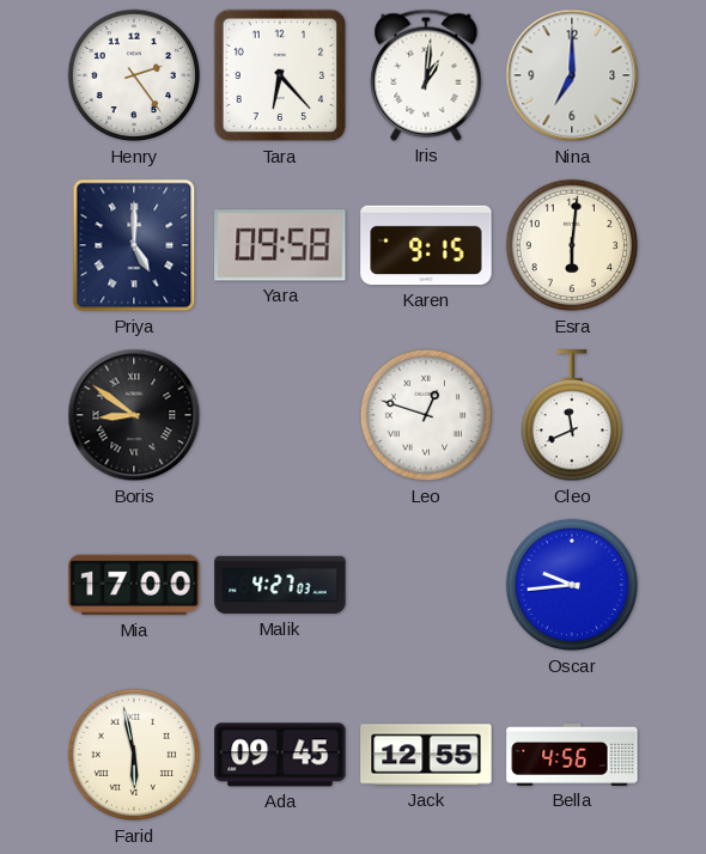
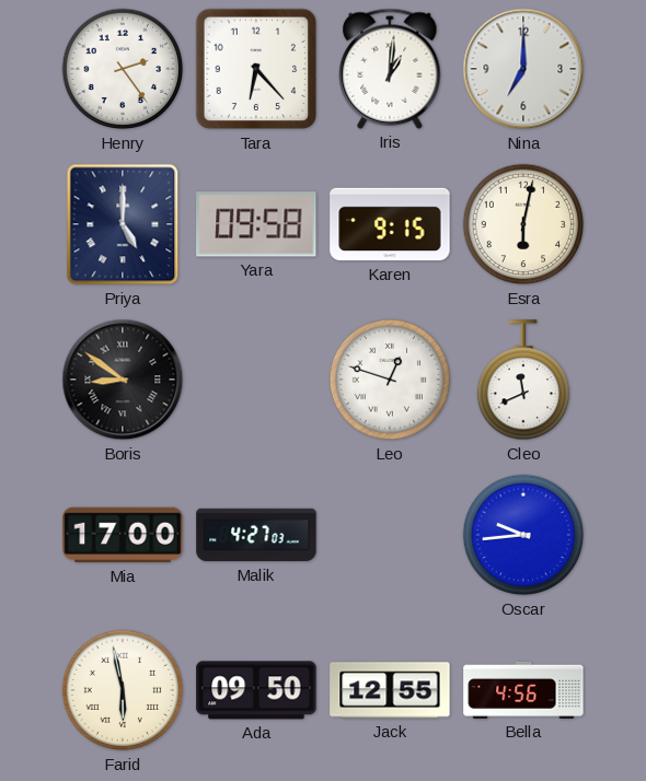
Esra: 6:01 -> 6:02
Ada: 09:45 -> 09:50
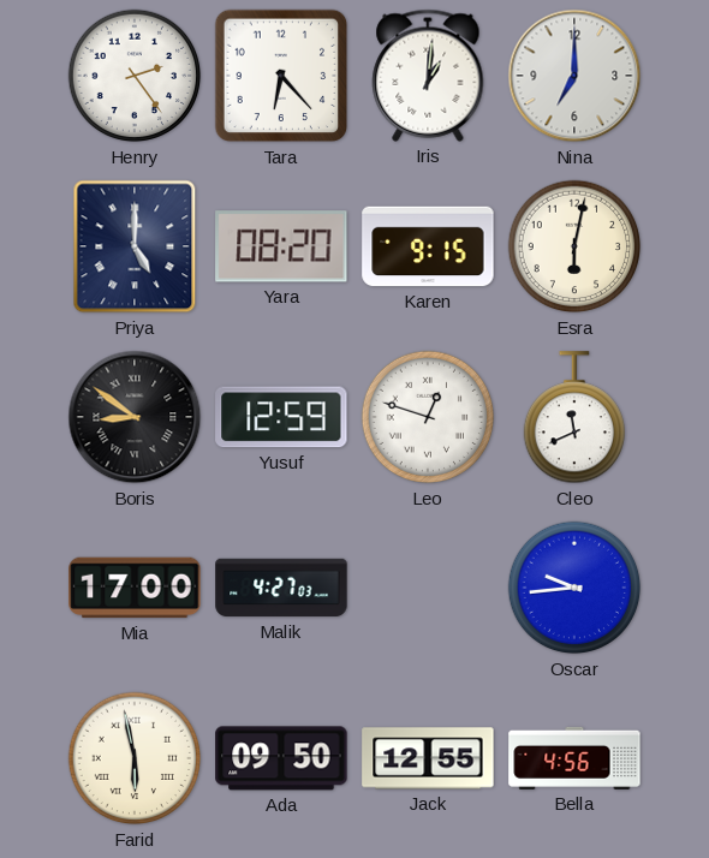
Yara: 09:58 -> 08:20
Yusuf: none -> 12:59
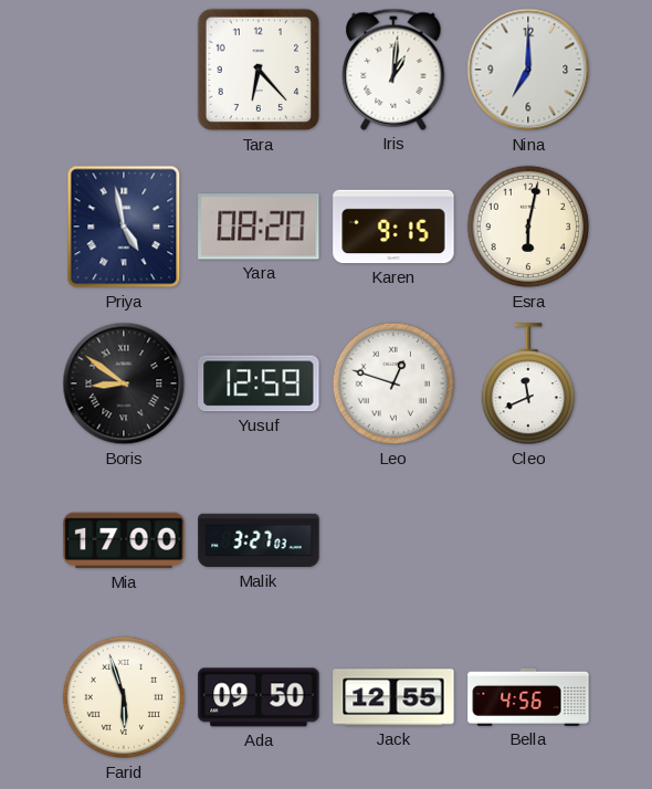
Henry: 2:24 -> none
Priya: 5:00 -> 4:58
Malik: 4:27 -> 3:27
Oscar: 9:44 -> none
Farid: 5:58 -> 5:57
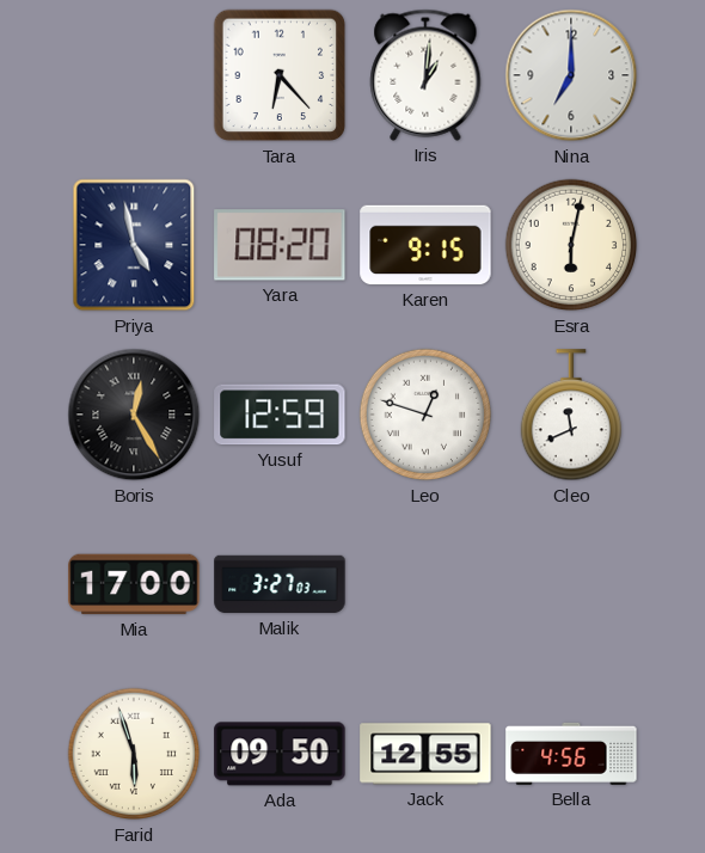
Boris: 8:51 -> 12:25
